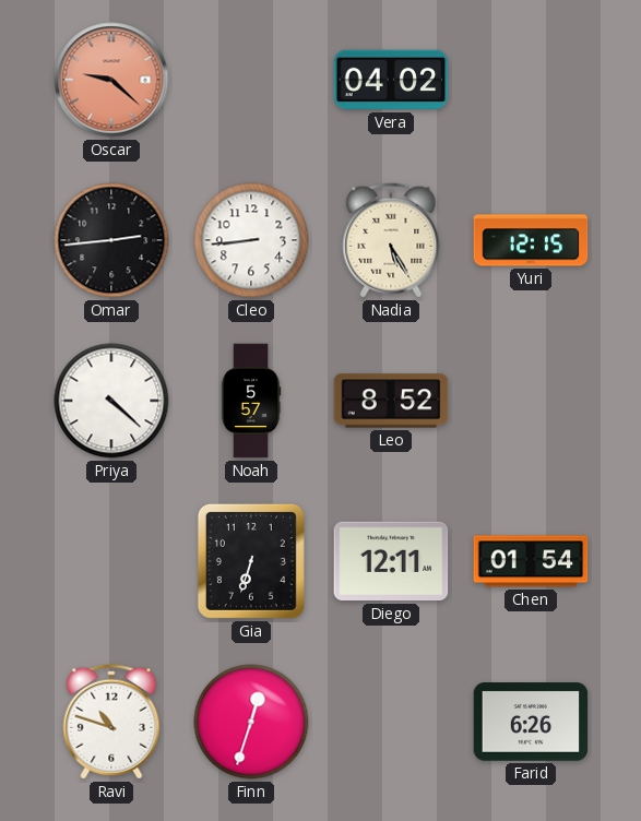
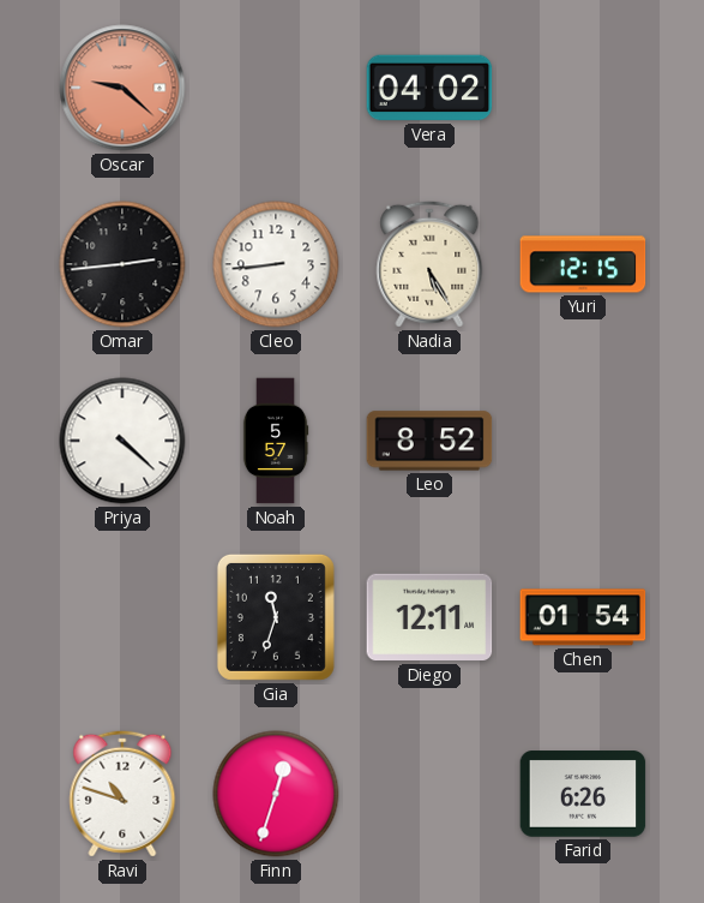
Gia: 6:33 -> 11:33
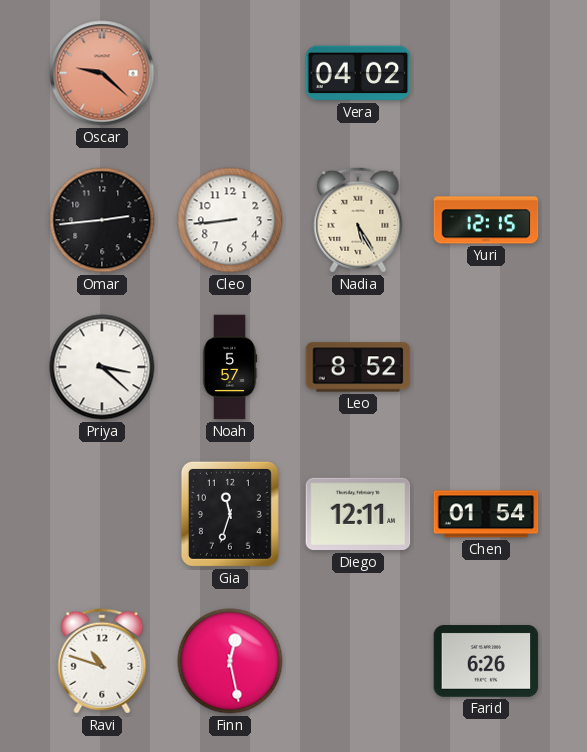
Priya: 4:22 -> 3:22
Finn: 12:33 -> 12:28
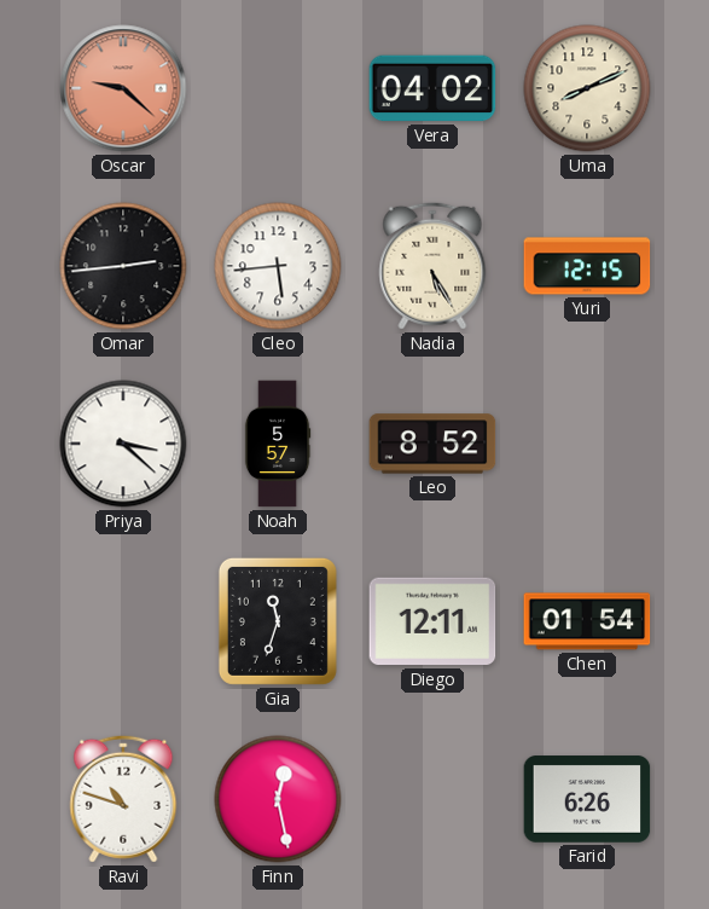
Uma: none -> 8:11
Cleo: 8:44 -> 5:44
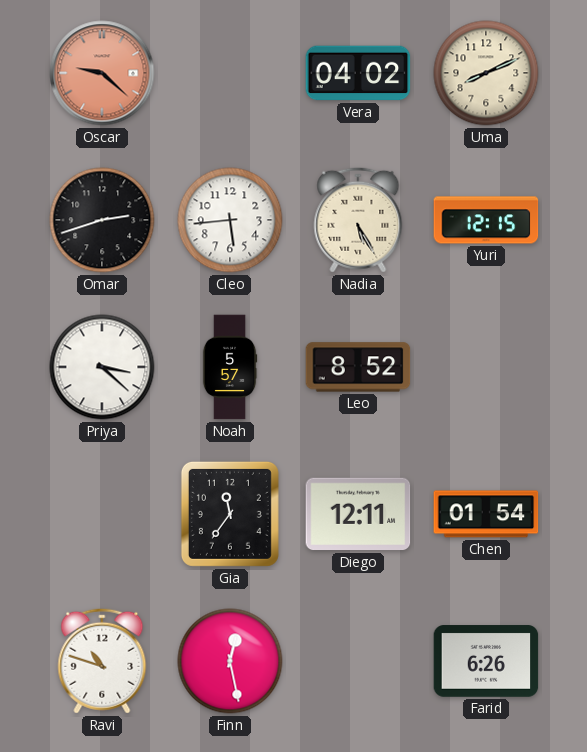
Omar: 2:44 -> 2:42
Gia: 11:33 -> 11:36
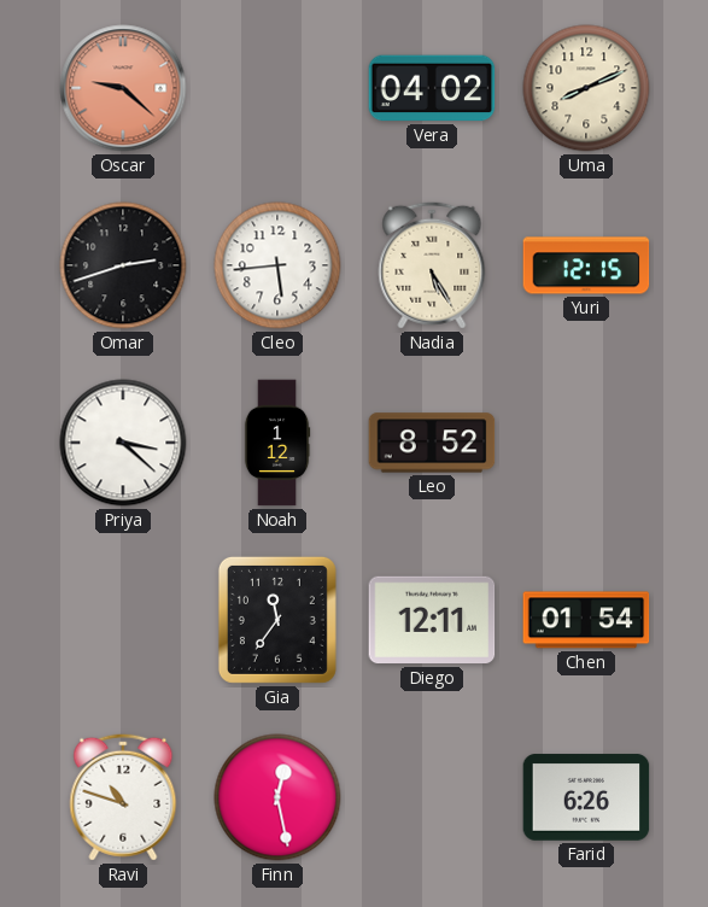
Noah: 5:57 -> 1:12
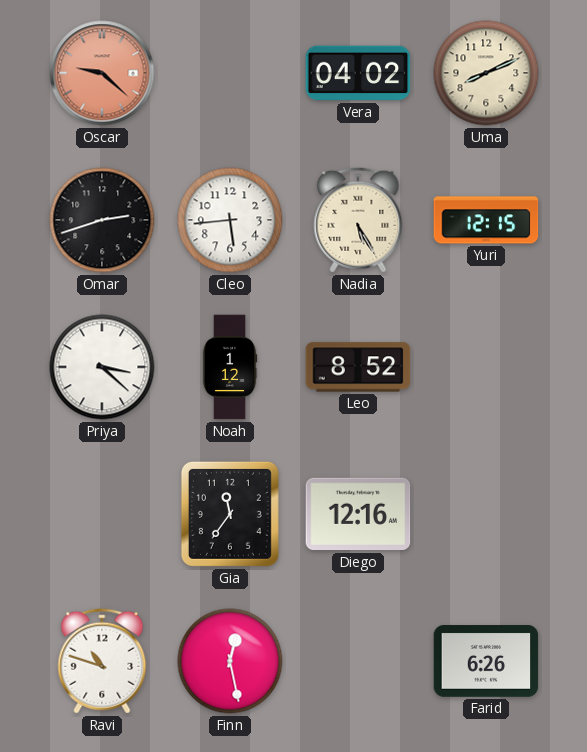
Diego: 12:11 -> 12:16
Chen: 01:54 -> none
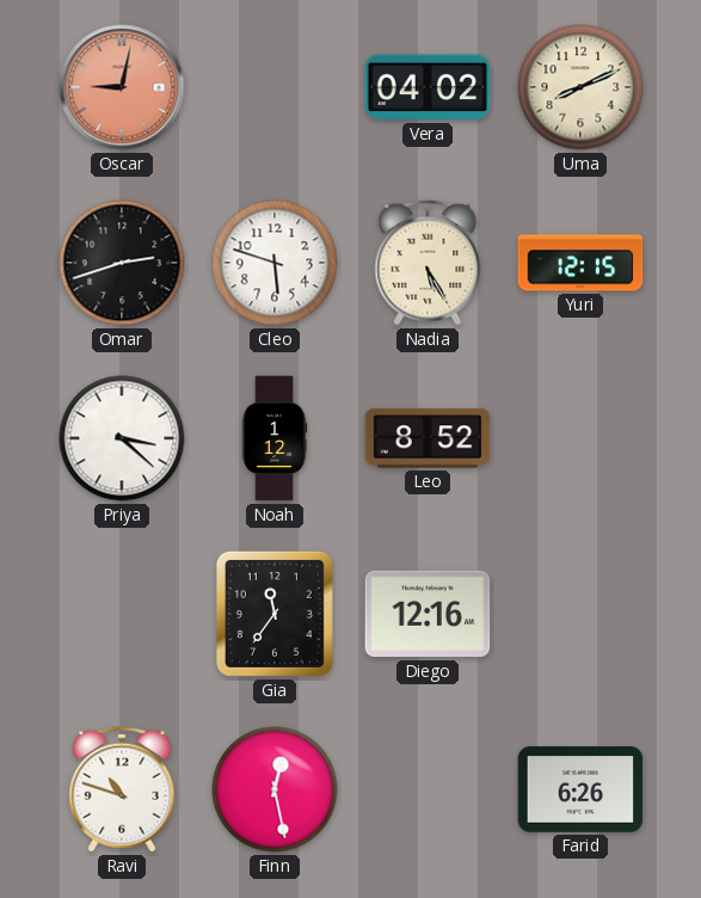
Oscar: 9:22 -> 9:02
Cleo: 5:44 -> 5:48
